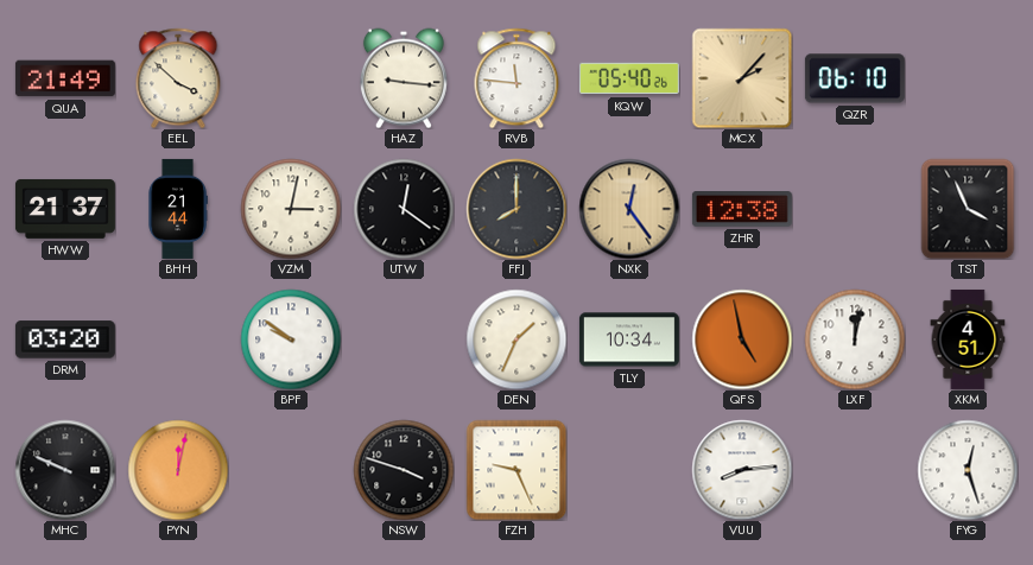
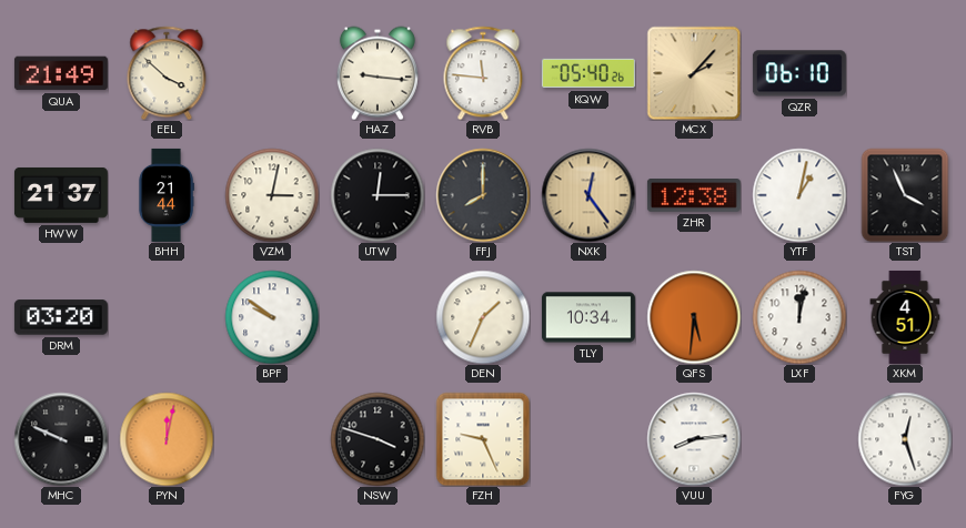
UTW: 12:21 -> 12:15
YTF: none -> 1:02
QFS: 4:58 -> 5:31
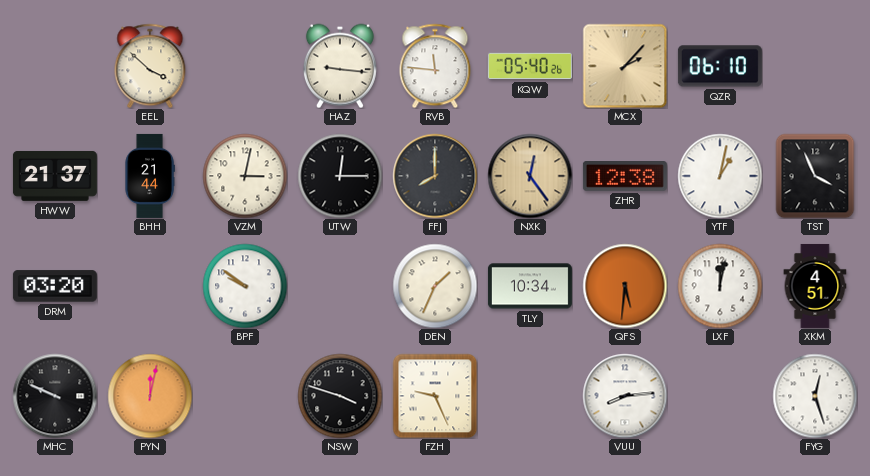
QUA: 21:49 -> none
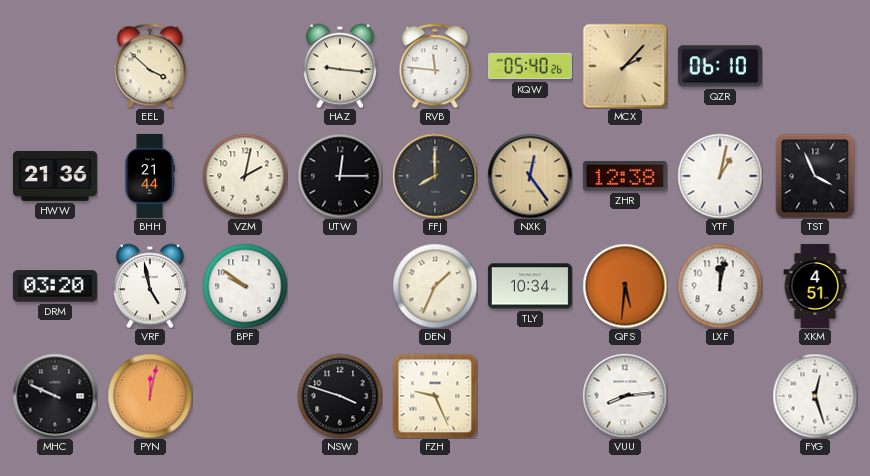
HWW: 21:37 -> 21:36
VZM: 3:02 -> 2:02
VRF: none -> 4:58
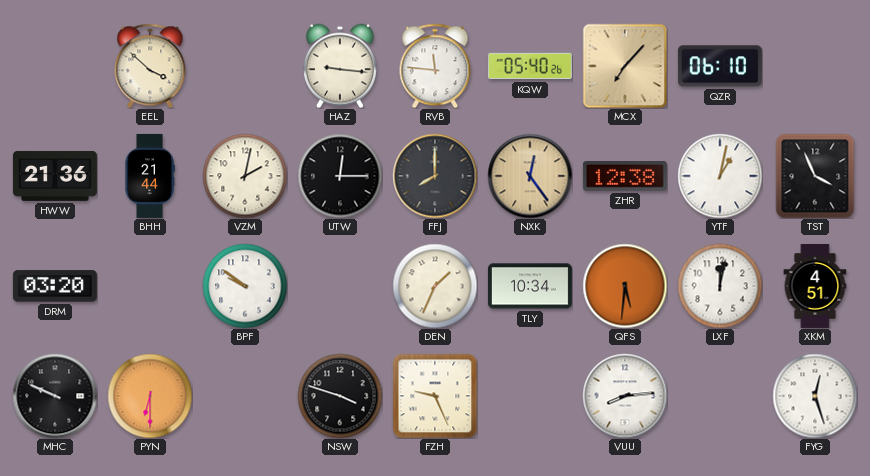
MCX: 2:07 -> 7:07
VRF: 4:58 -> none
PYN: 12:02 -> 6:30
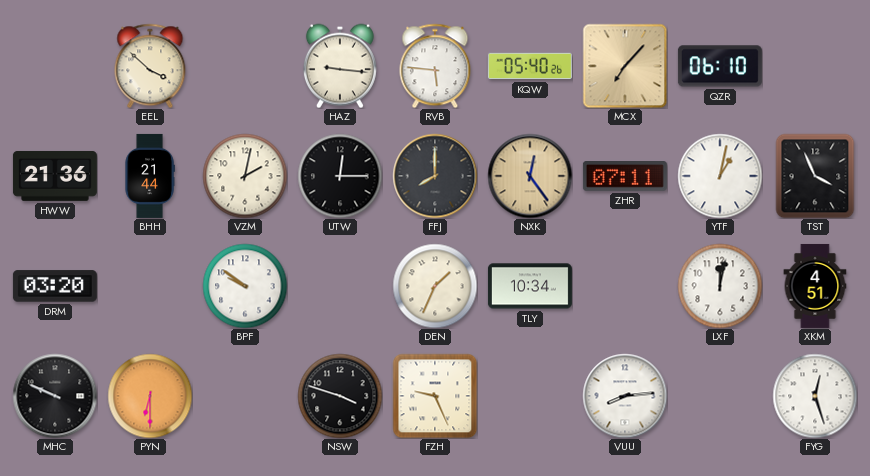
RVB: 11:46 -> 5:46
ZHR: 12:38 -> 07:11
QFS: 5:31 -> none
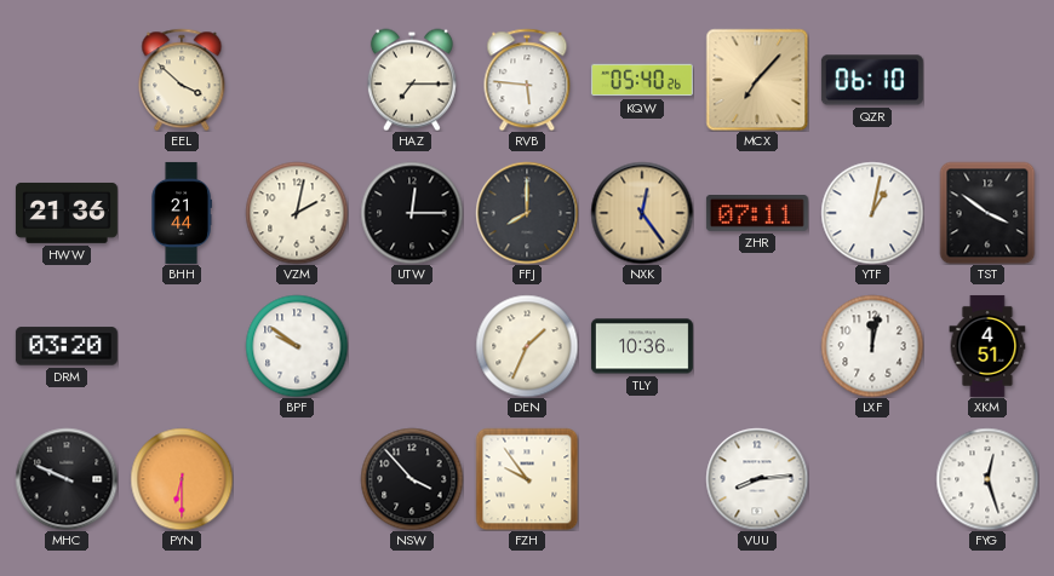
HAZ: 9:16 -> 7:15
TST: 3:56 -> 3:51
TLY: 10:34 -> 10:36
NSW: 3:48 -> 3:53
FZH: 9:26 -> 9:54
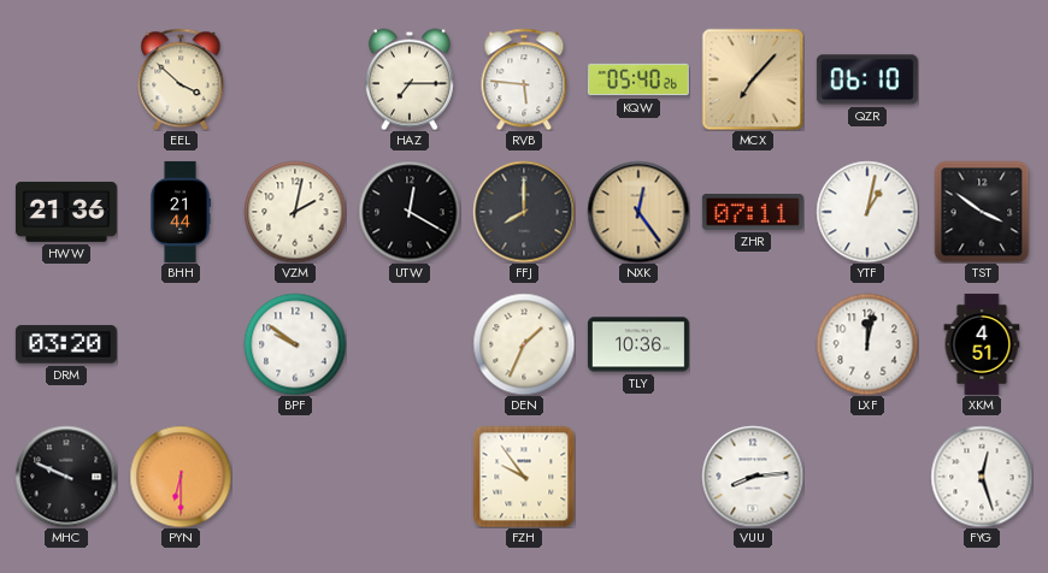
UTW: 12:15 -> 12:20
NSW: 3:53 -> none
